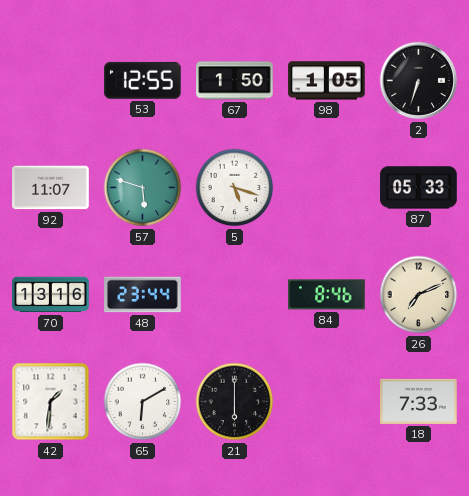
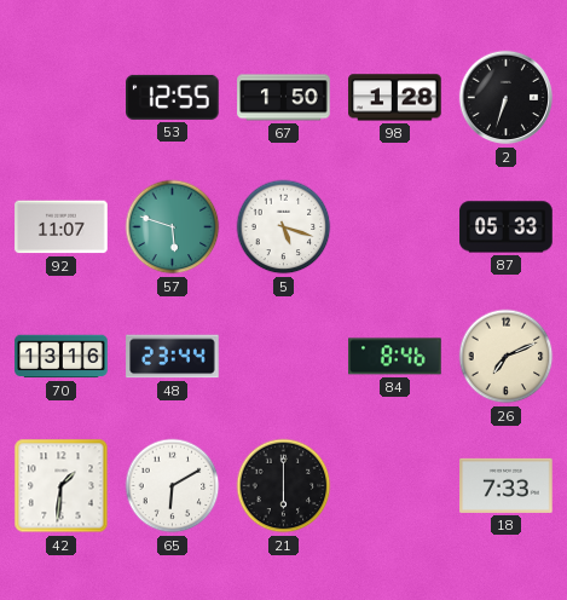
98: 1:05 -> 1:28
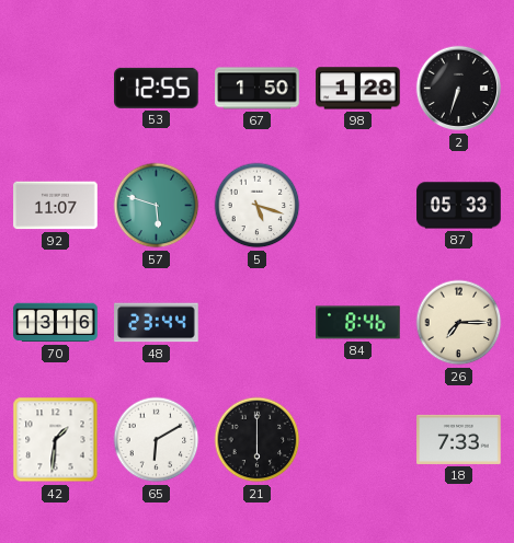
26: 7:11 -> 7:15
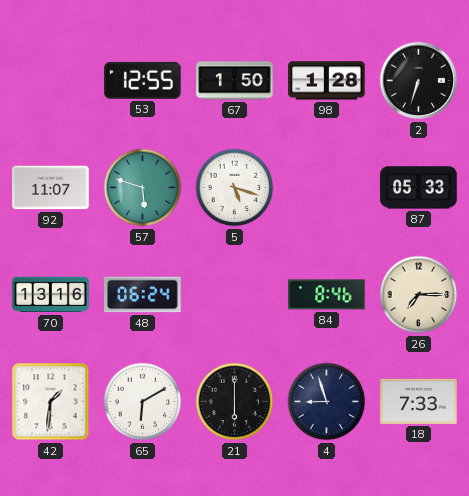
48: 23:44 -> 06:24
4: none -> 8:57
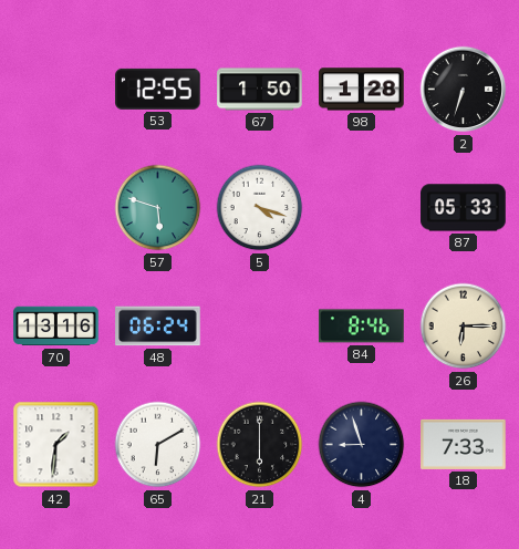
92: 11:07 -> none
5: 5:18 -> 4:18
26: 7:15 -> 6:15
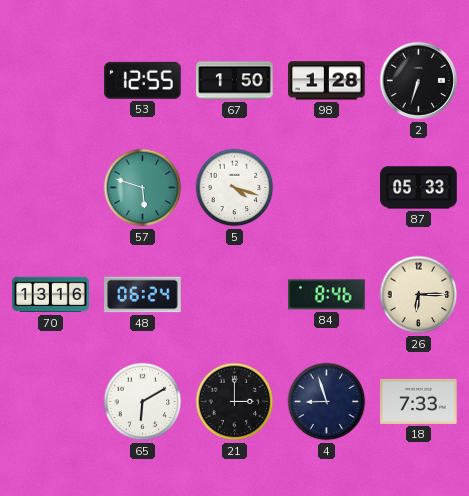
42: 1:31 -> none
21: 6:00 -> 3:00
